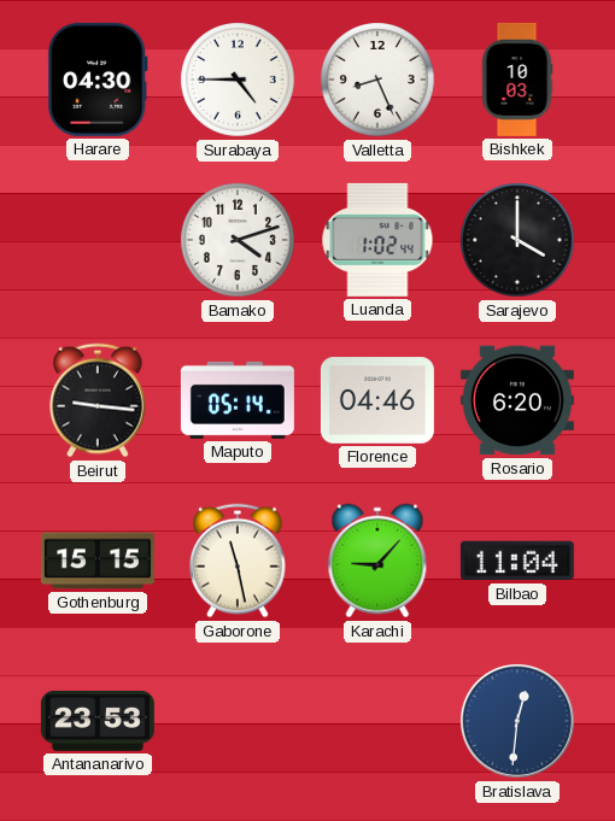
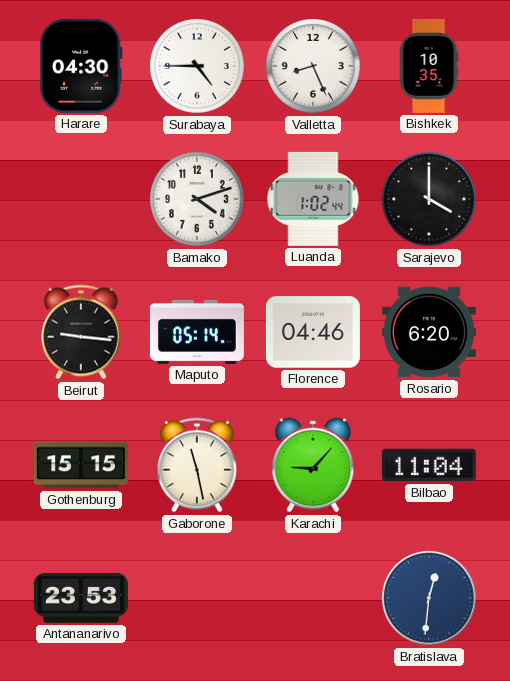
Bishkek: 10:03 -> 10:35
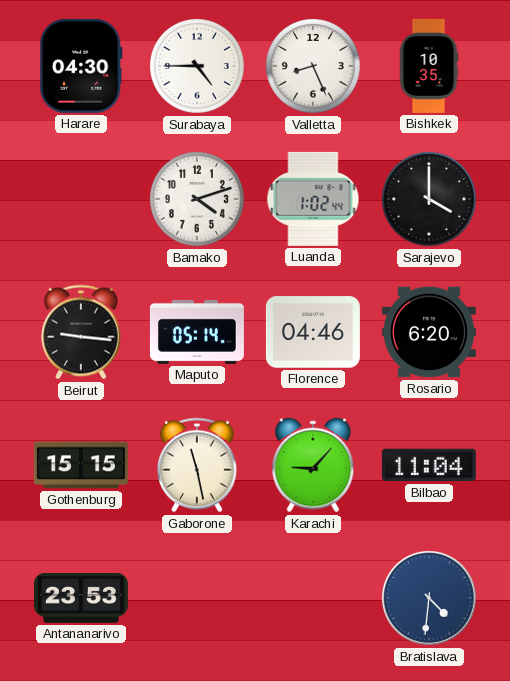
Bratislava: 12:31 -> 4:31
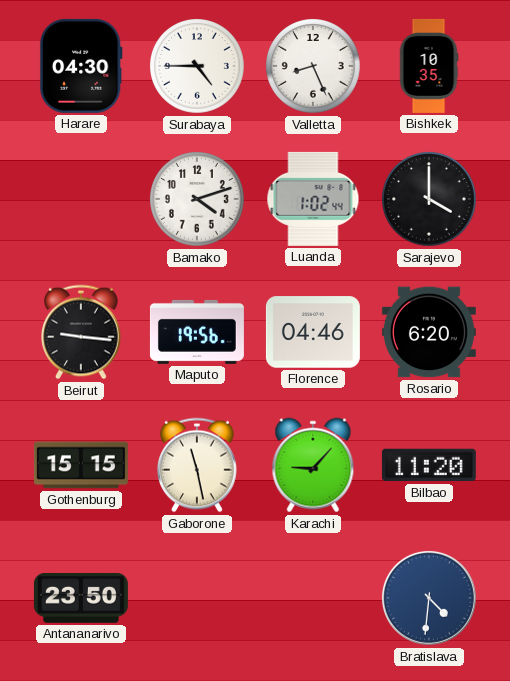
Maputo: 05:14 -> 19:56
Bilbao: 11:04 -> 11:20
Antananarivo: 23:53 -> 23:50
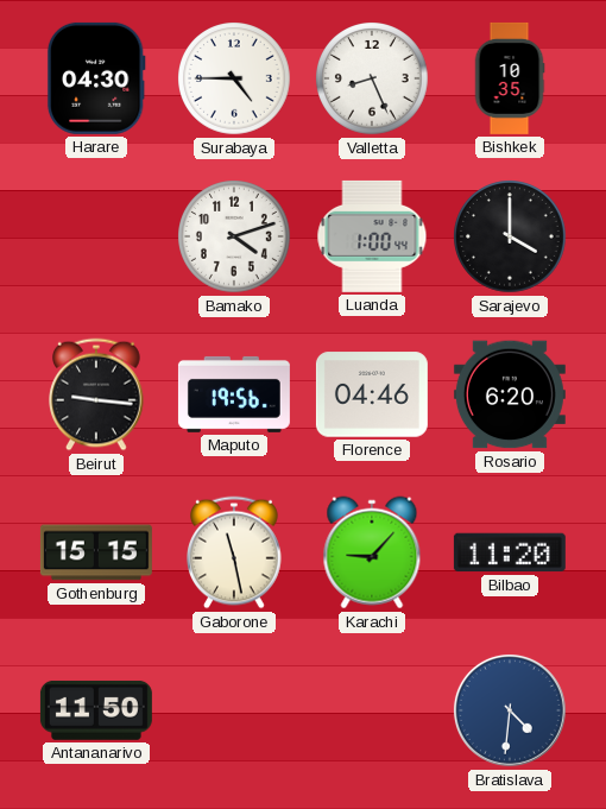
Luanda: 1:02 -> 1:00
Antananarivo: 23:50 -> 11:50
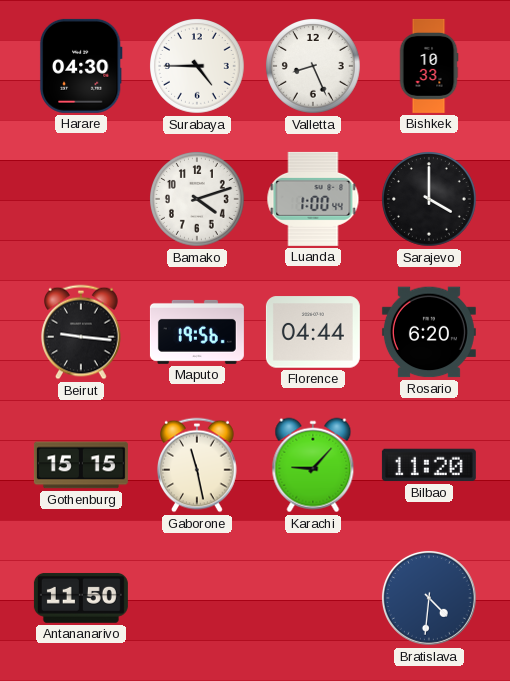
Bishkek: 10:35 -> 10:33
Florence: 04:46 -> 04:44
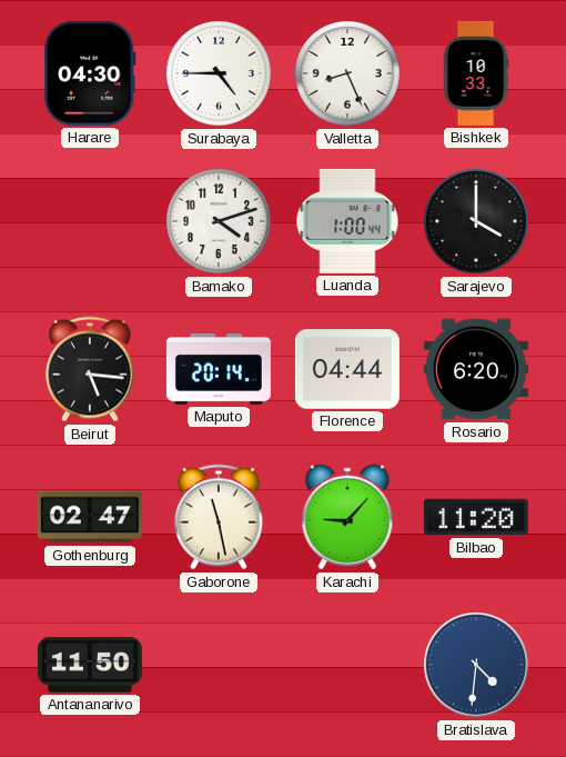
Beirut: 9:16 -> 5:16
Maputo: 19:56 -> 20:14
Gothenburg: 15:15 -> 02:47
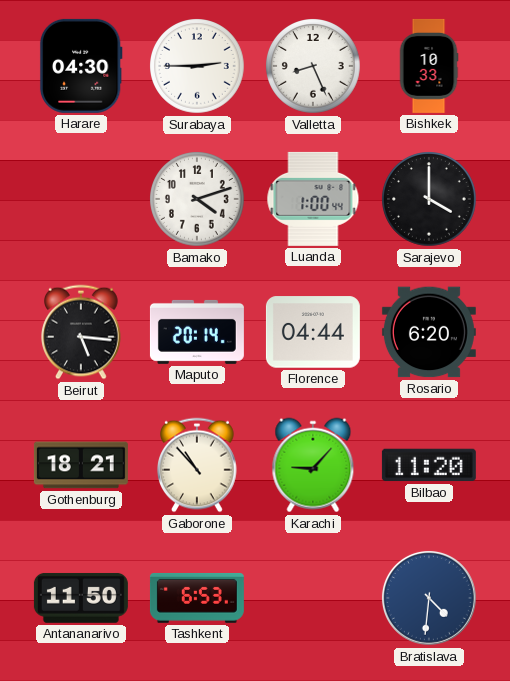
Surabaya: 4:45 -> 2:45
Gothenburg: 02:47 -> 18:21
Gaborone: 11:28 -> 10:53
Tashkent: none -> 6:53
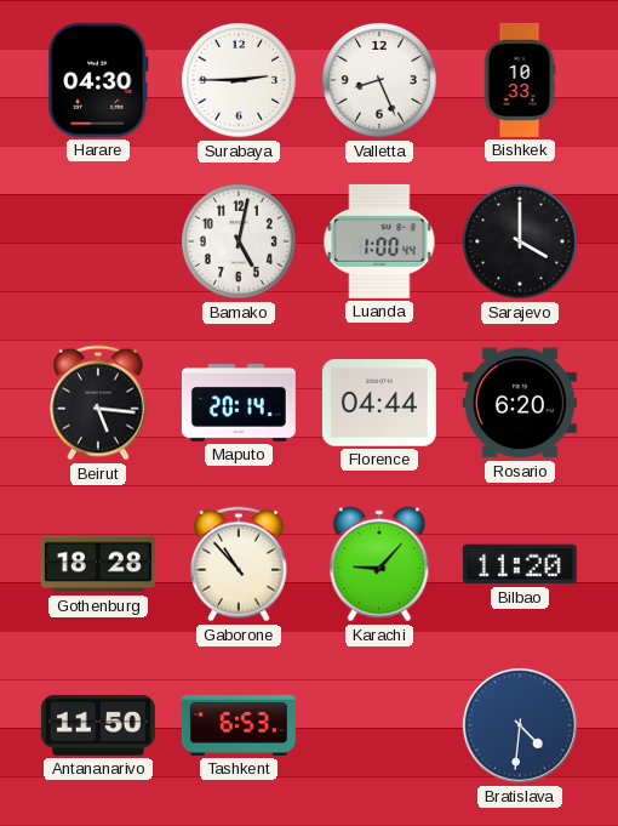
Bamako: 4:12 -> 5:02
Gothenburg: 18:21 -> 18:28
